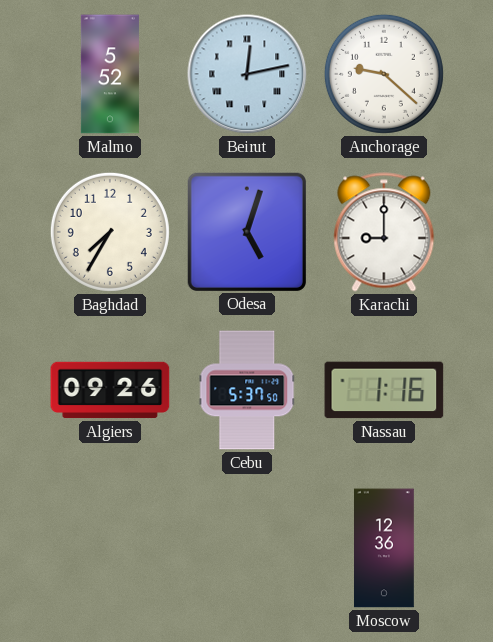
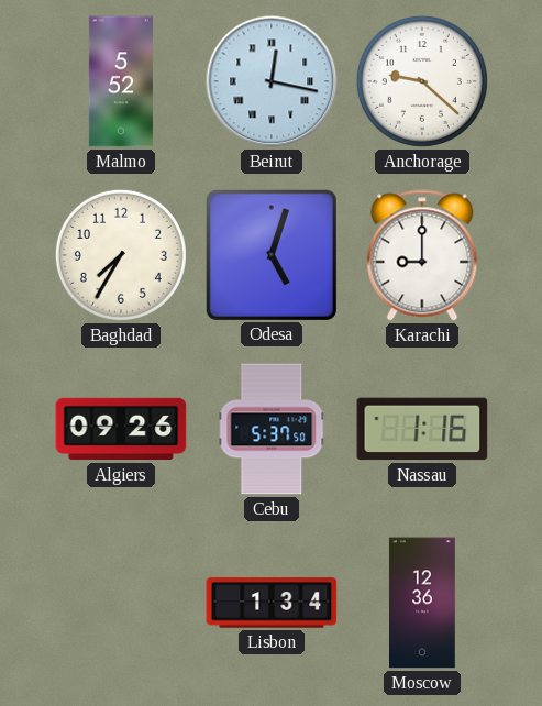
Beirut: 12:13 -> 12:17
Lisbon: none -> 1:34
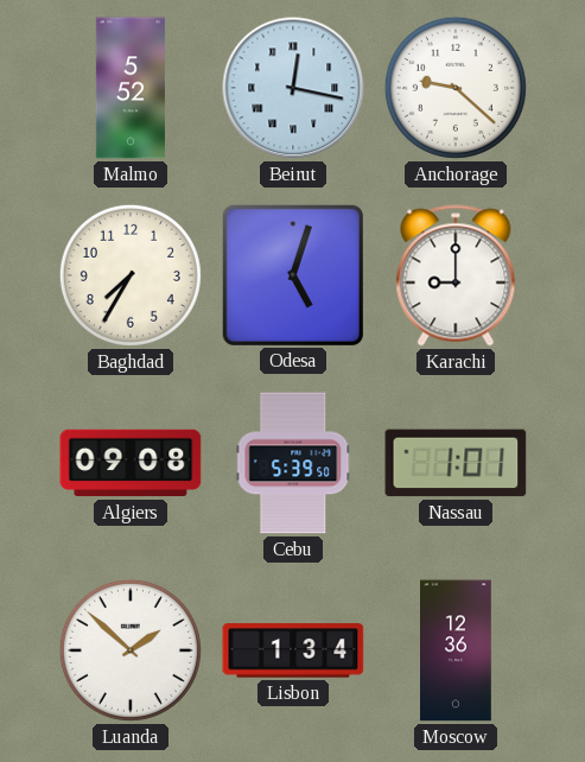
Algiers: 09:26 -> 09:08
Cebu: 5:37 -> 5:39
Nassau: 1:16 -> 1:01
Luanda: none -> 1:52
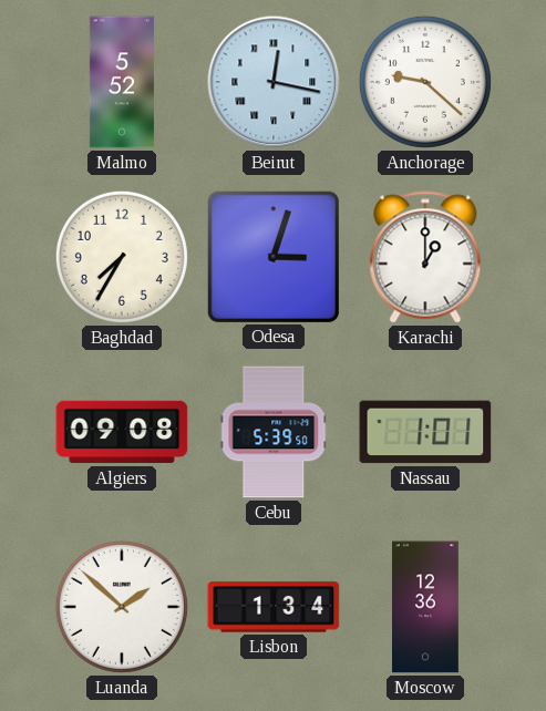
Odesa: 5:03 -> 3:03
Karachi: 9:00 -> 1:00
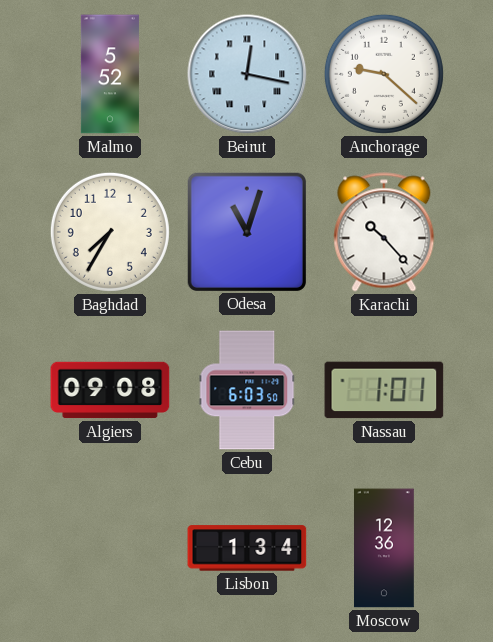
Odesa: 3:03 -> 11:03
Karachi: 1:00 -> 10:23
Cebu: 5:39 -> 6:03
Luanda: 1:52 -> none
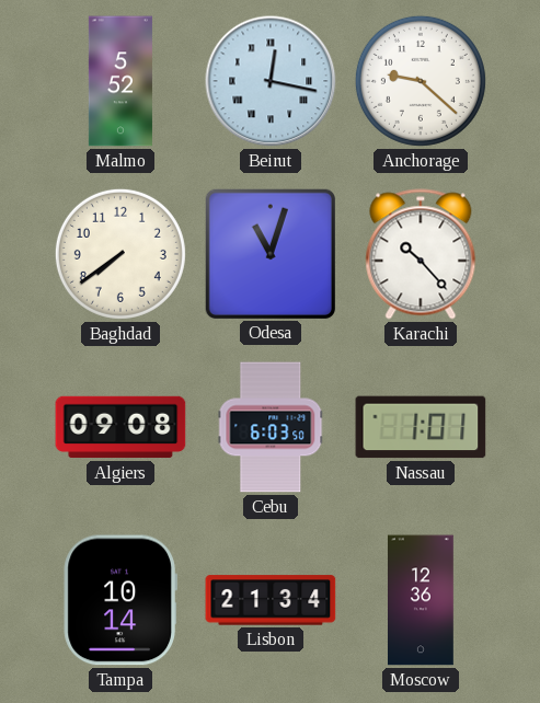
Baghdad: 7:35 -> 7:39
Tampa: none -> 10:14
Lisbon: 1:34 -> 21:34
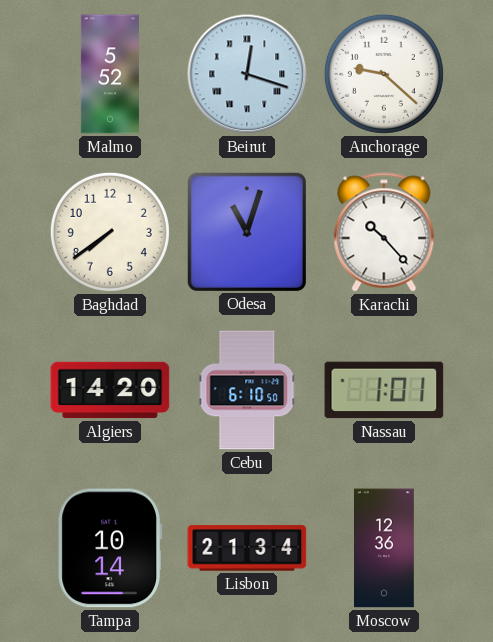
Beirut: 12:17 -> 12:18
Algiers: 09:08 -> 14:20
Cebu: 6:03 -> 6:10
